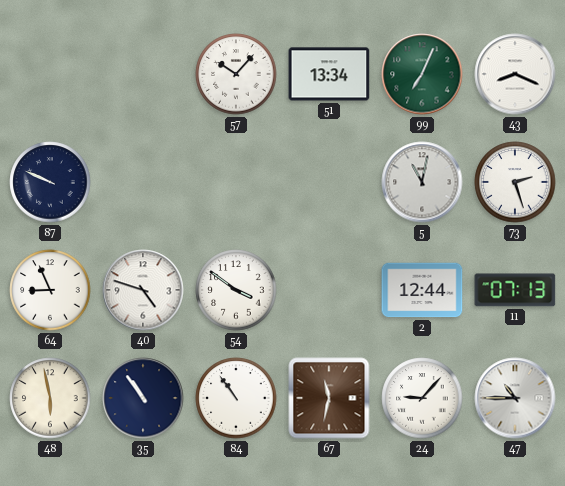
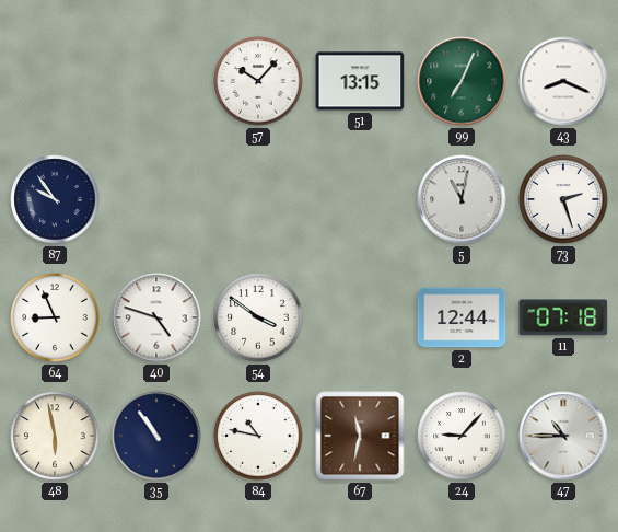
51: 13:34 -> 13:15
87: 9:49 -> 9:54
11: 07:13 -> 07:18
84: 10:54 -> 10:47
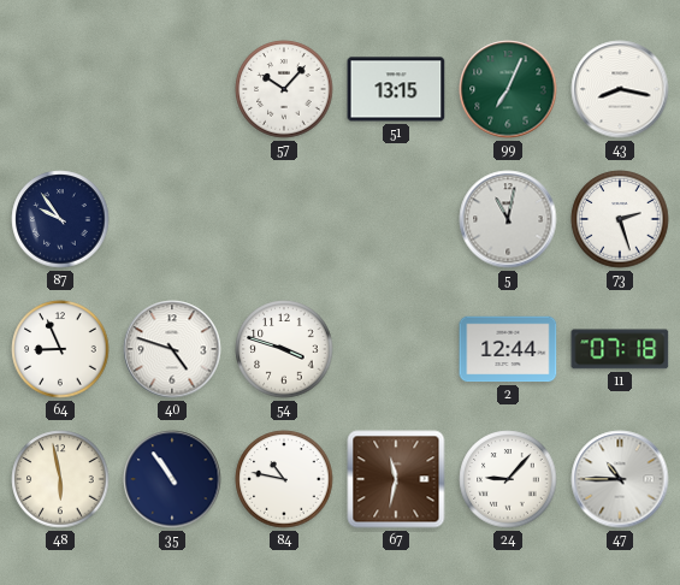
43: 8:19 -> 8:17
54: 3:51 -> 3:48
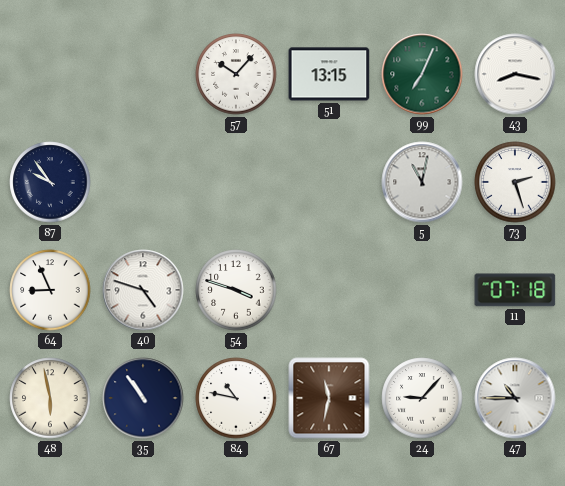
2: 12:44 -> none
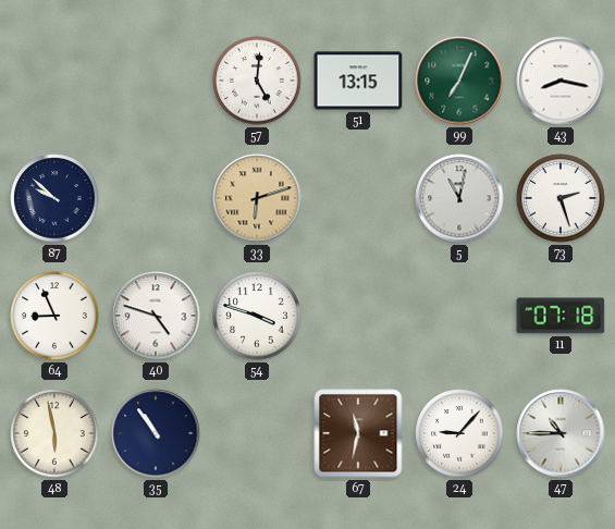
57: 10:07 -> 5:01
87: 9:54 -> 9:52
33: none -> 6:12
84: 10:47 -> none
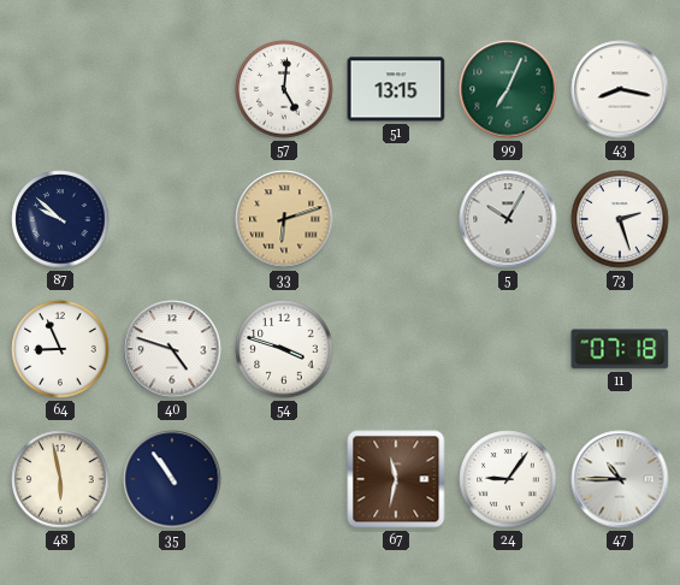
5: 11:02 -> 10:05
24: 9:07 -> 9:06
